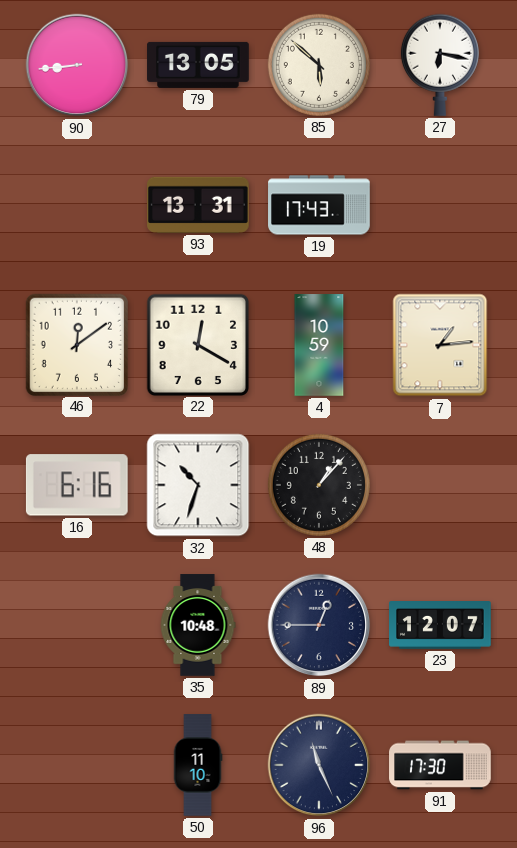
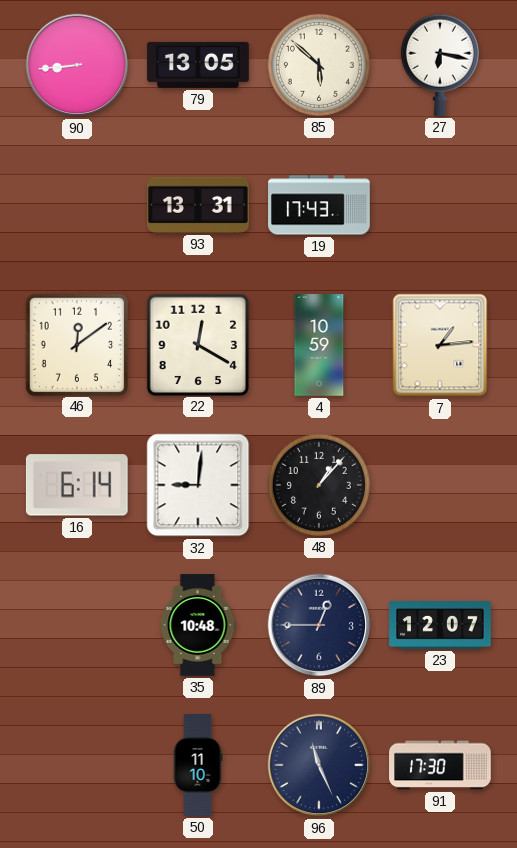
16: 6:16 -> 6:14
32: 10:33 -> 9:01
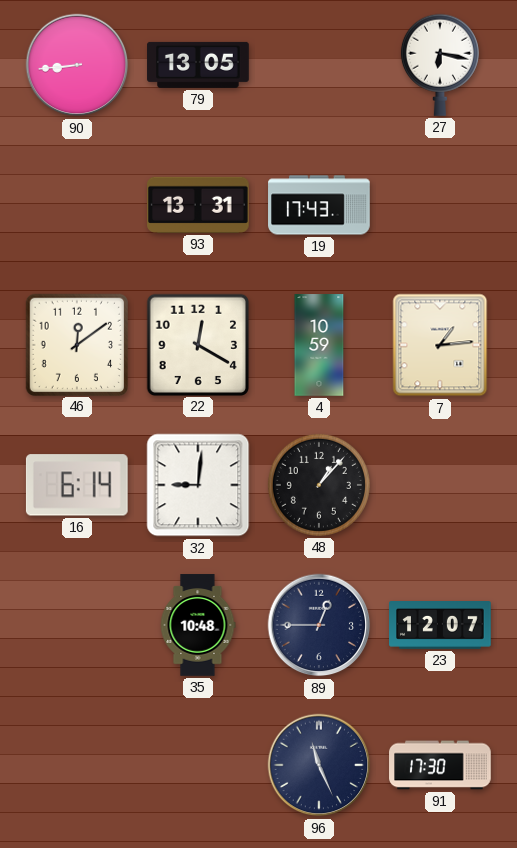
85: 5:52 -> none
50: 11:10 -> none
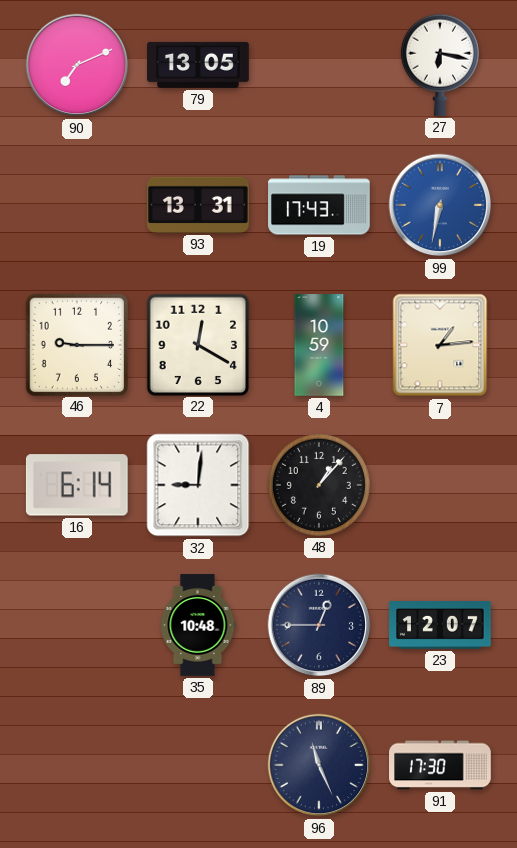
90: 8:44 -> 7:11
99: none -> 6:32
46: 12:09 -> 9:15
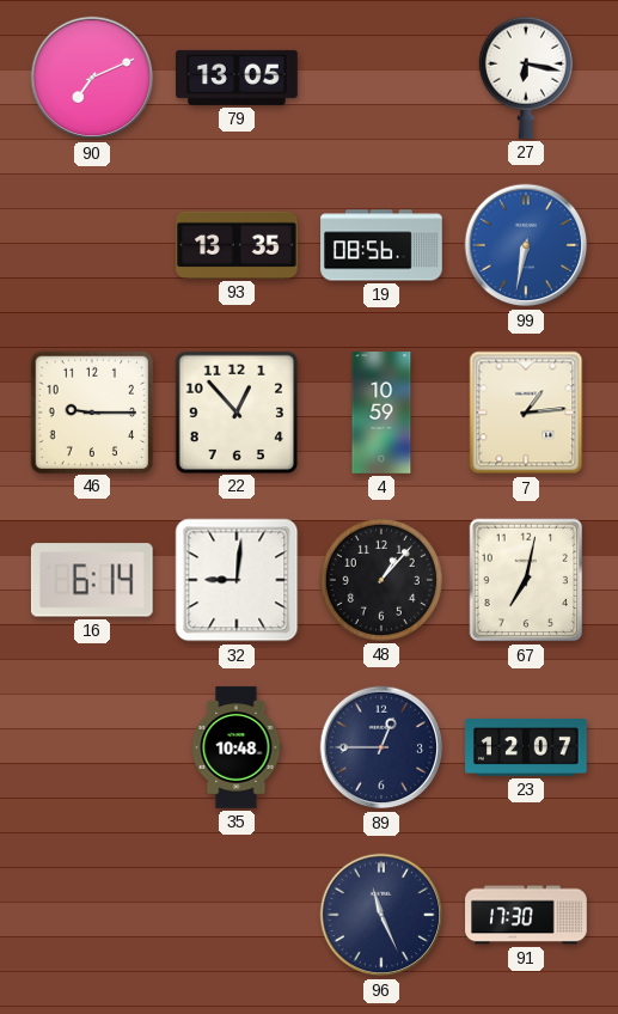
93: 13:31 -> 13:35
19: 17:43 -> 08:56
22: 12:20 -> 12:53
67: none -> 7:02
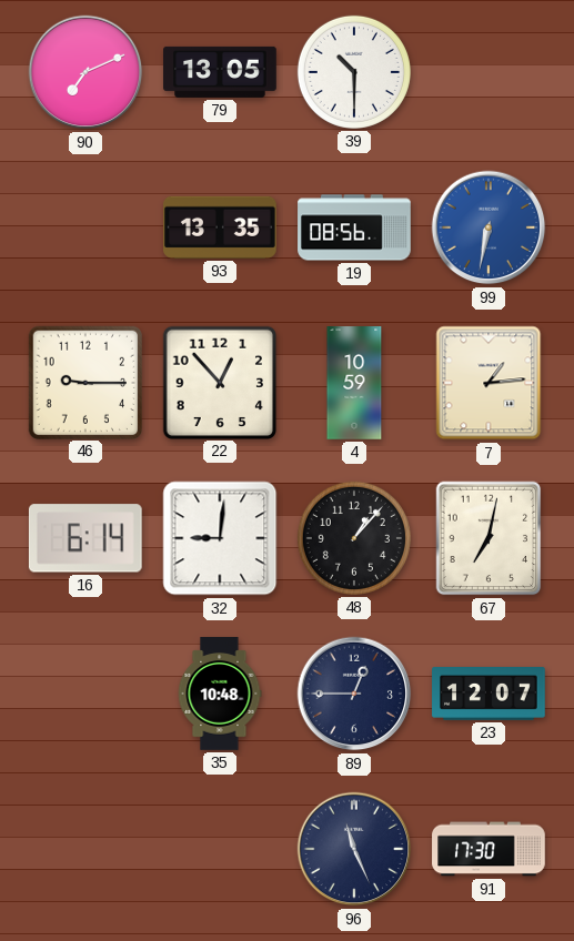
39: none -> 10:30
27: 6:17 -> none
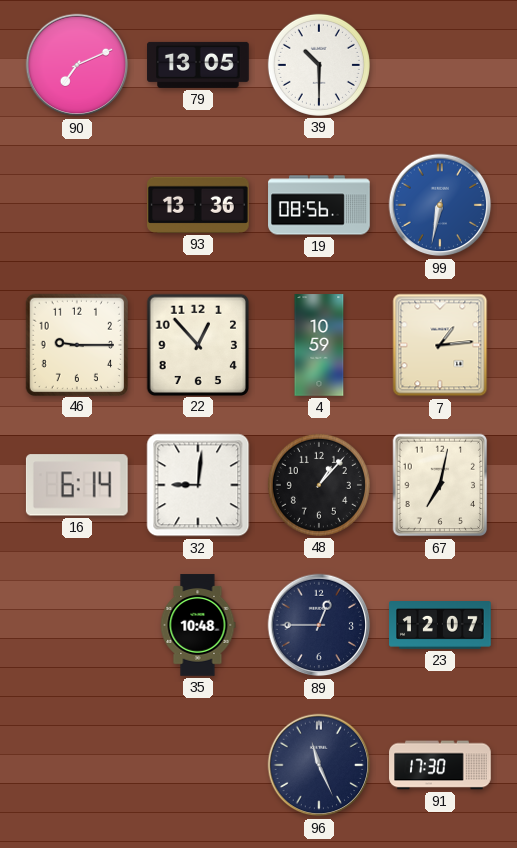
93: 13:35 -> 13:36
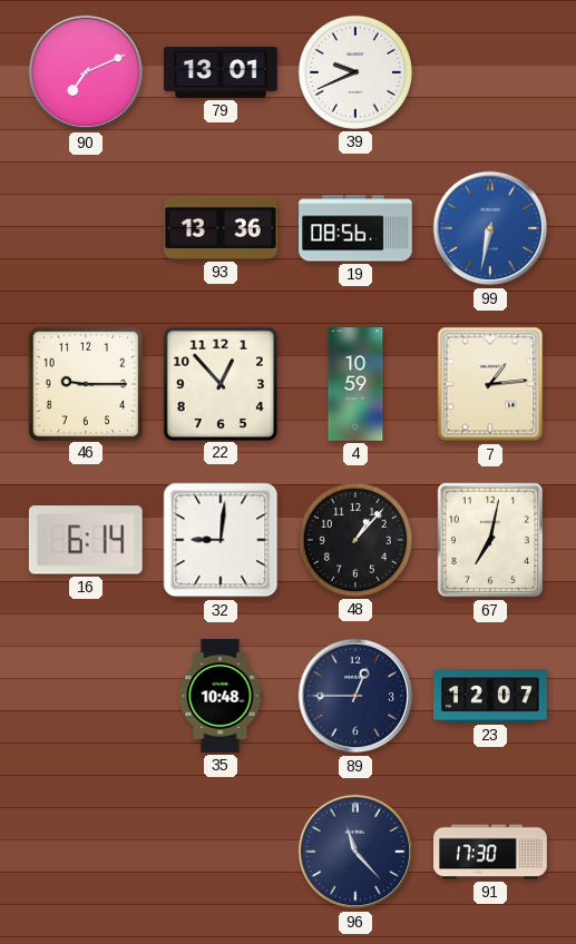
79: 13:05 -> 13:01
39: 10:30 -> 9:41
96: 11:26 -> 11:23
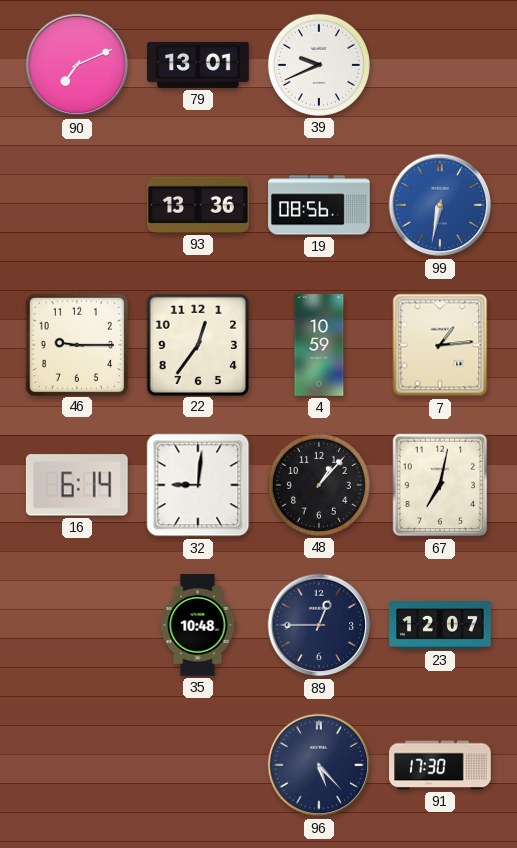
22: 12:53 -> 12:36
96: 11:23 -> 5:23
